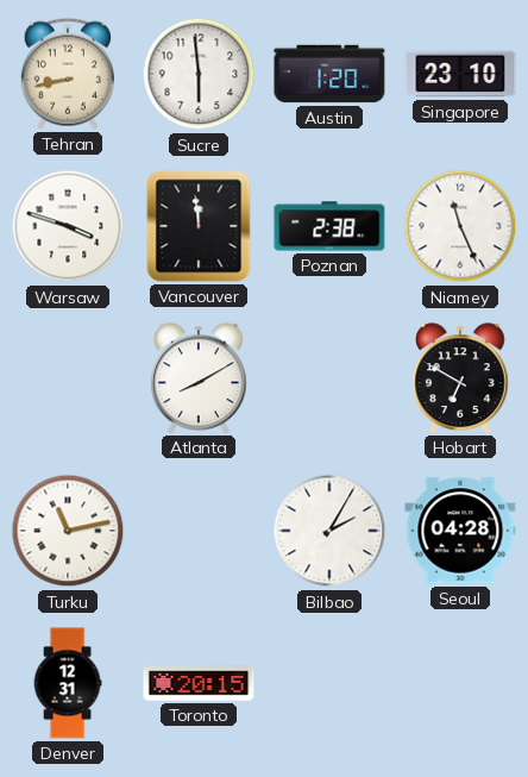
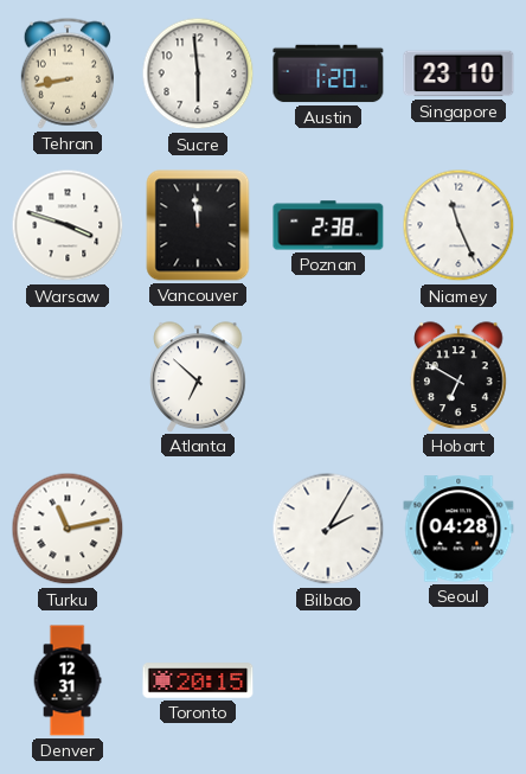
Atlanta: 8:10 -> 6:52
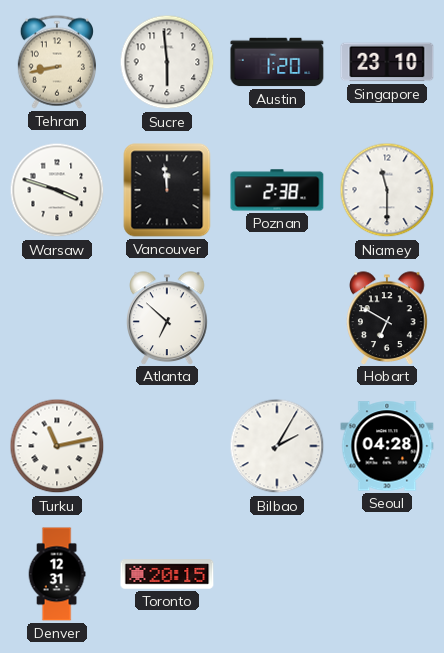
Niamey: 11:26 -> 11:30
